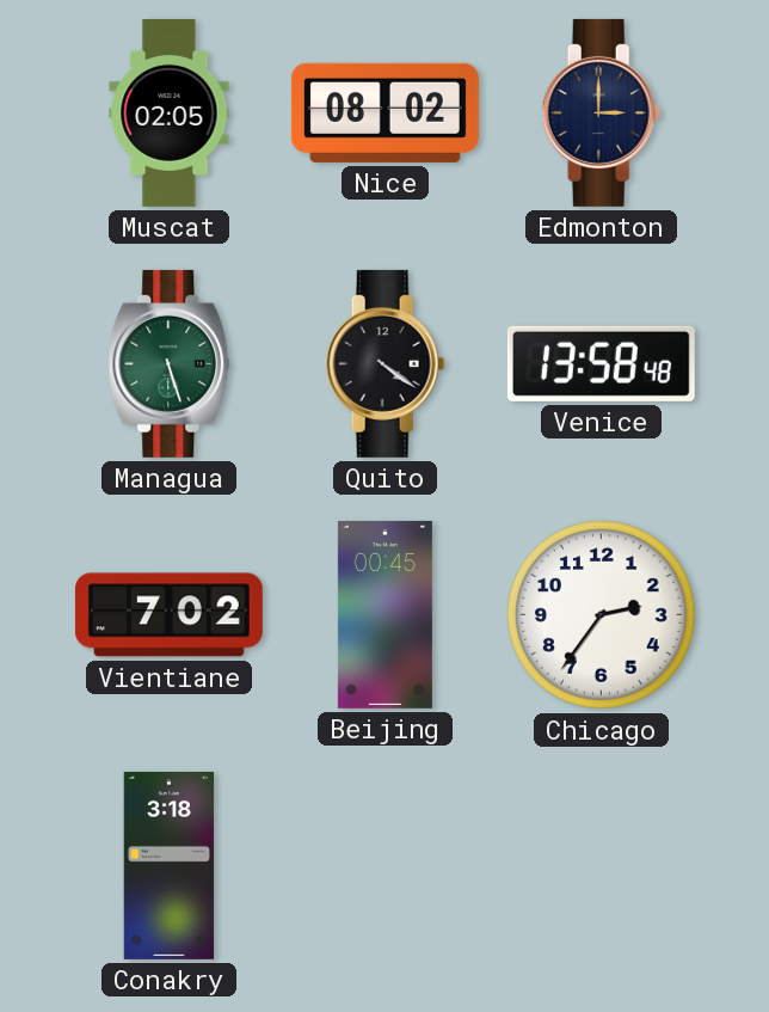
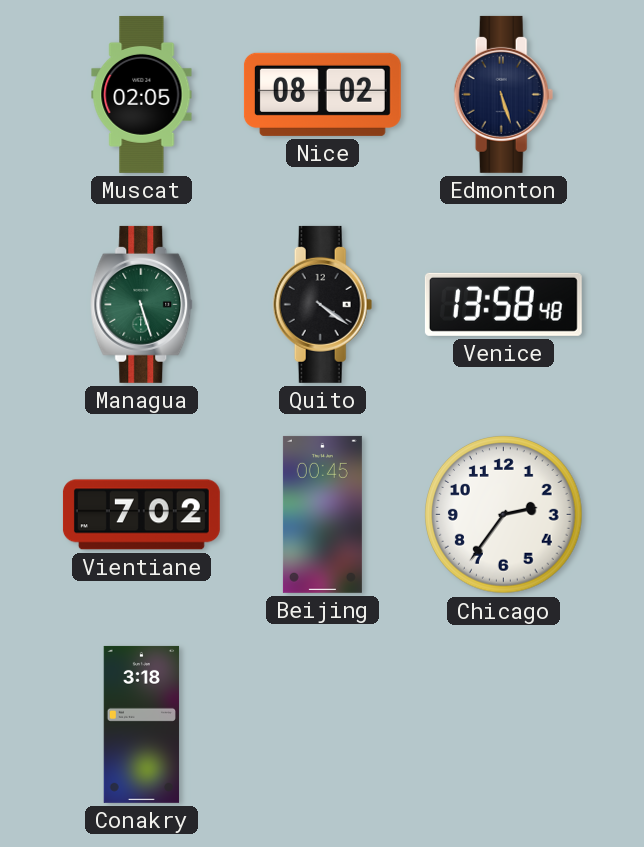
Edmonton: 3:00 -> 5:27
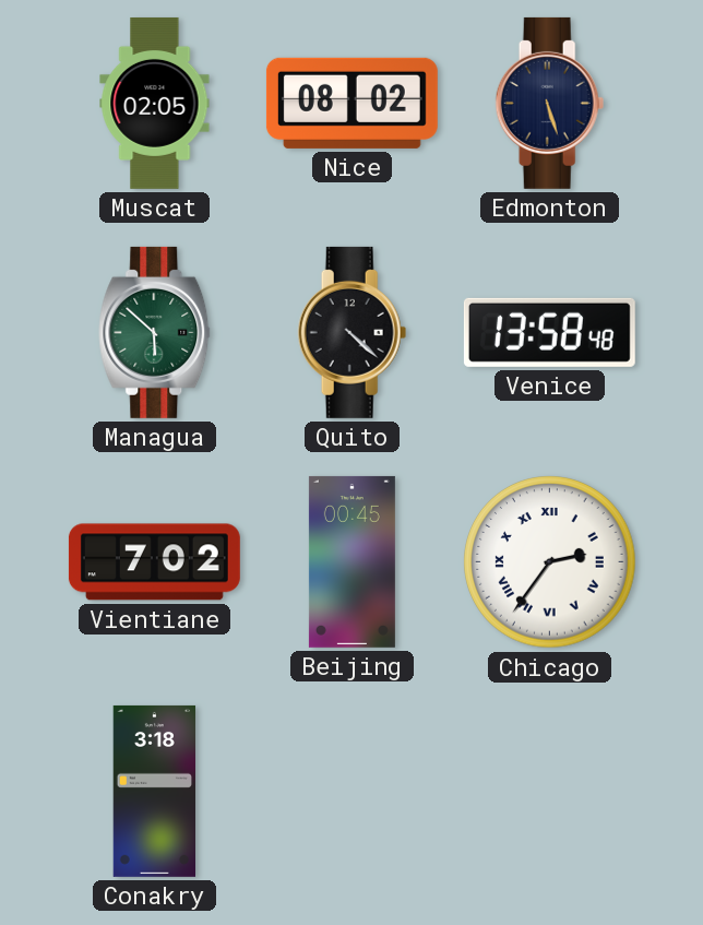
Managua: 5:27 -> 5:52
Quito: 4:21 -> 4:22
Chicago numerals: Arabic -> Roman
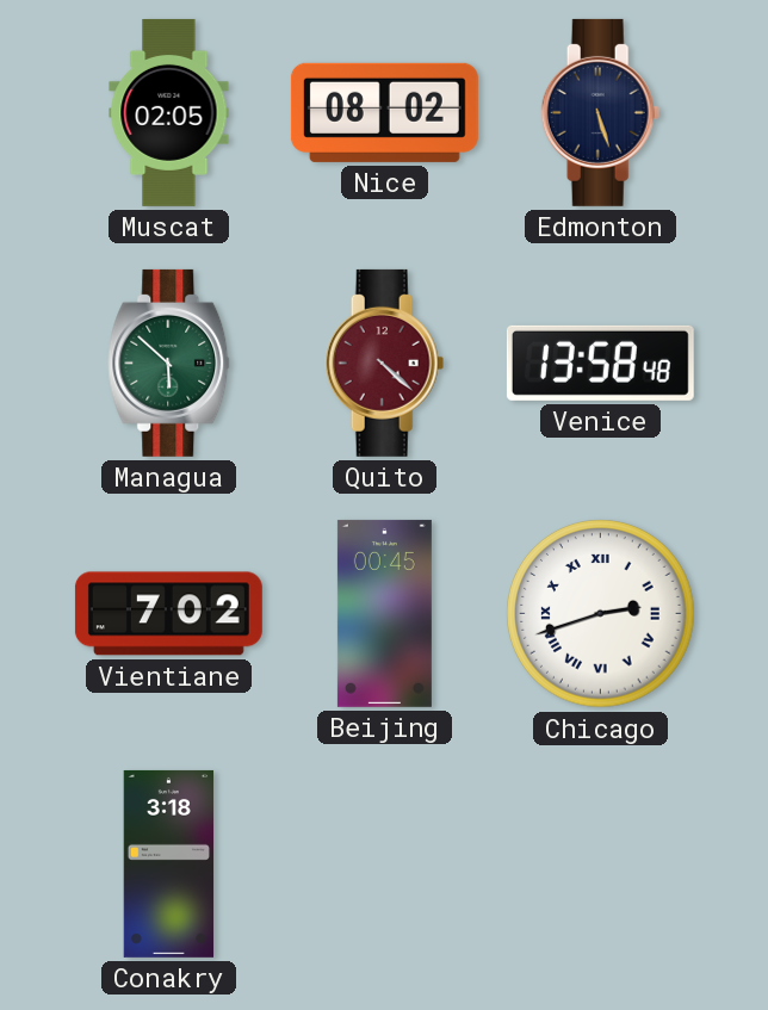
Quito dial: black -> burgundy
Chicago: 2:36 -> 2:42
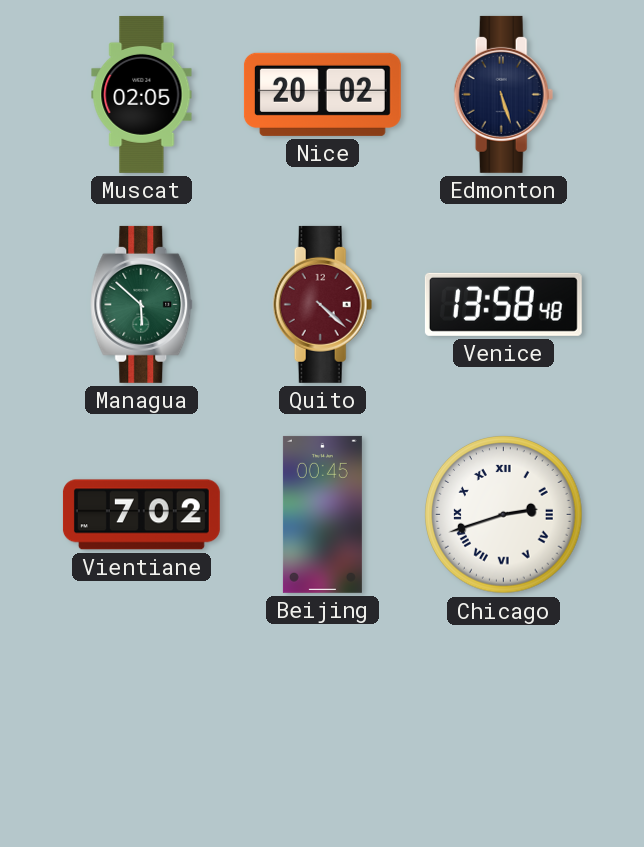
Nice: 08:02 -> 20:02
Conakry: 3:18 -> none
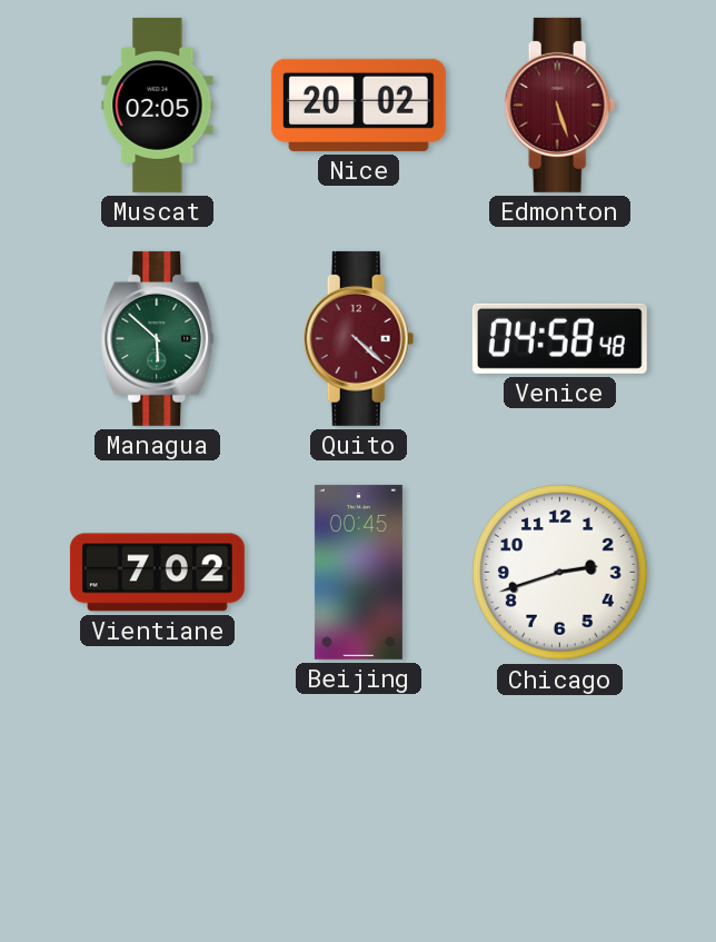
Edmonton dial: navy -> burgundy
Venice: 13:58 -> 04:58
Chicago numerals: Roman -> Arabic
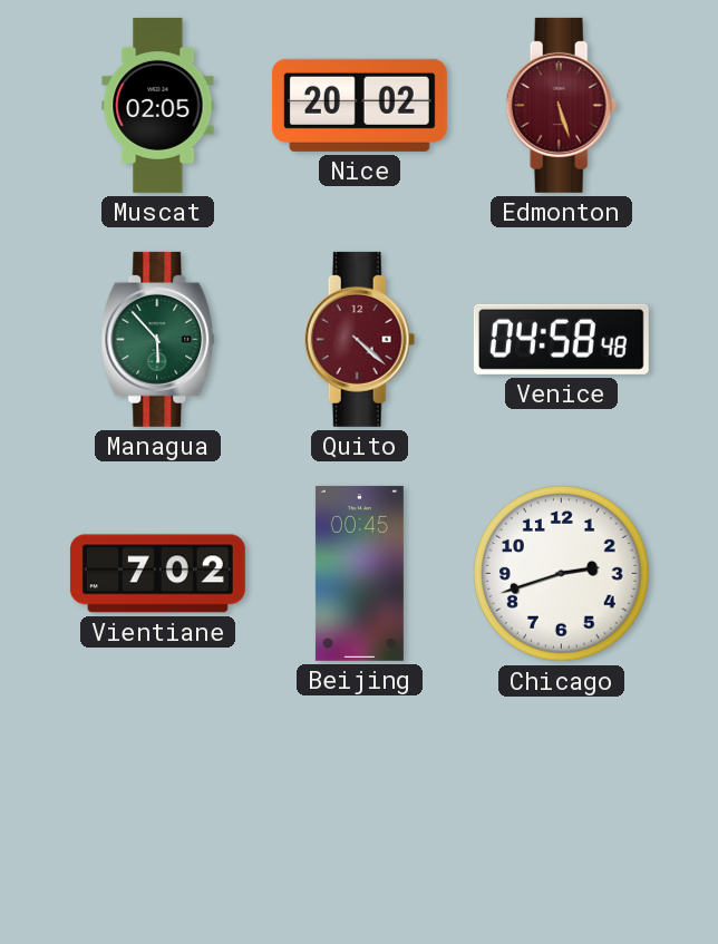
Managua: 5:52 -> 5:53
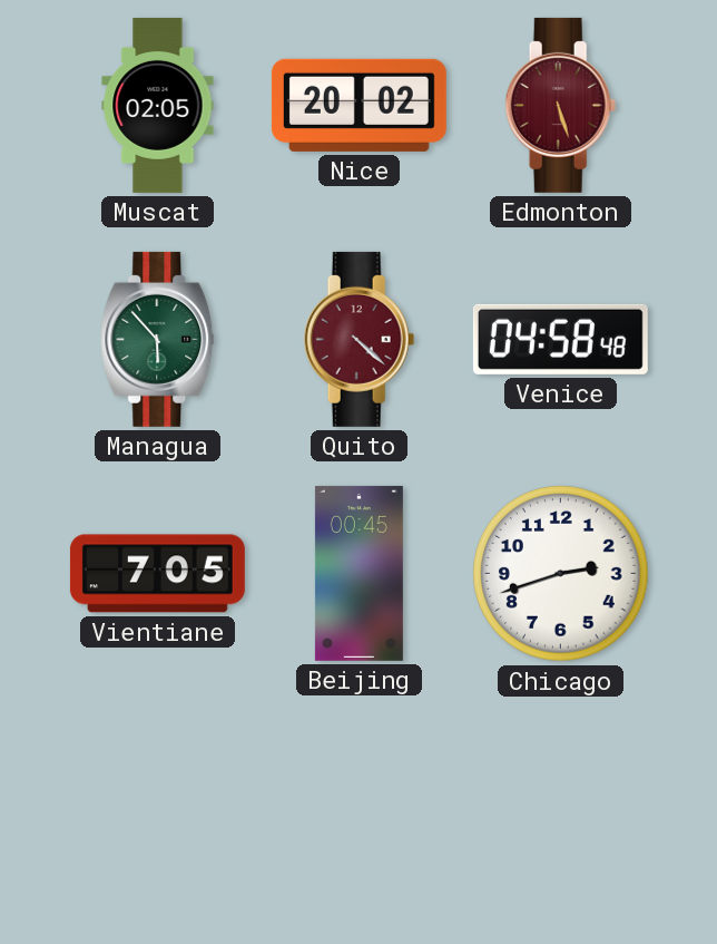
Vientiane: 7:02 -> 7:05
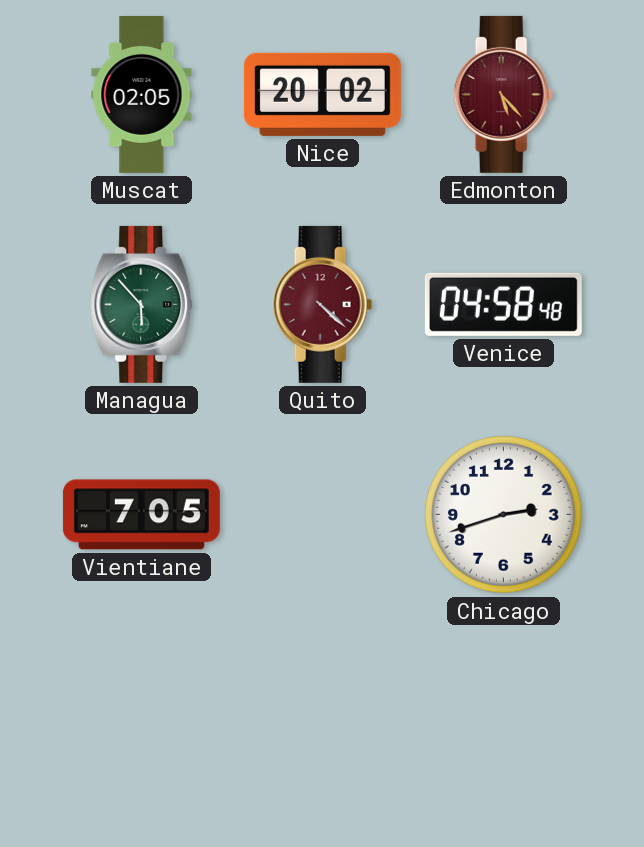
Edmonton: 5:27 -> 5:23
Beijing: 00:45 -> none
